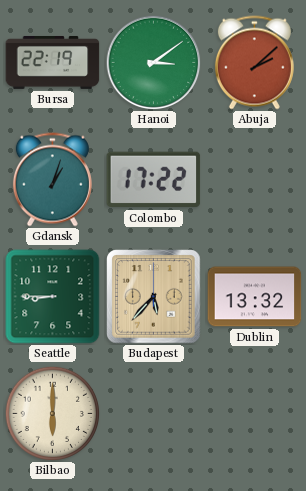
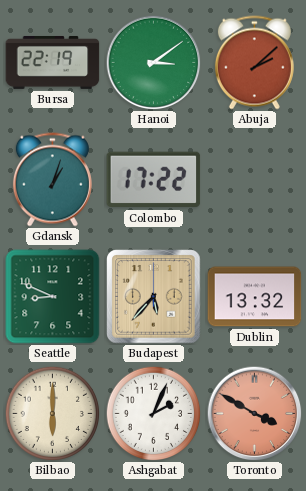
Seattle: 8:45 -> 8:49
Ashgabat: none -> 2:04
Toronto: none -> 3:50
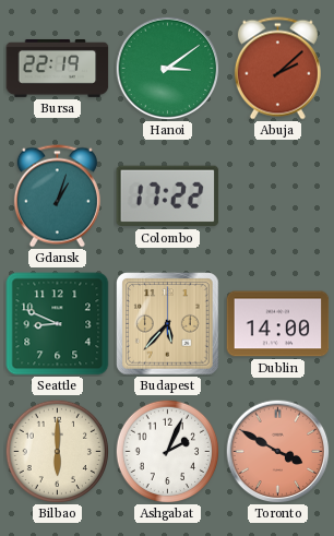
Dublin: 13:32 -> 14:00
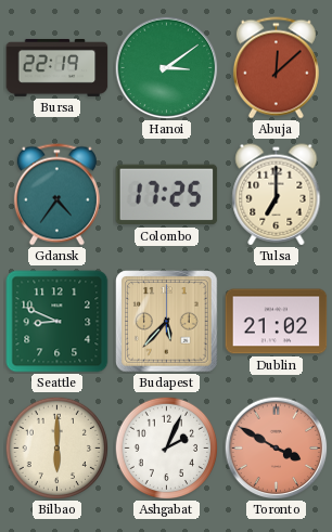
Abuja: 2:08 -> 12:08
Gdansk: 1:03 -> 4:36
Colombo: 17:22 -> 17:25
Tulsa: none -> 7:00
Dublin: 14:00 -> 21:02
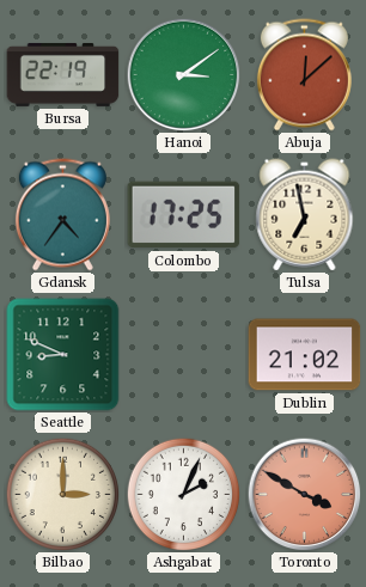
Tulsa: 7:00 -> 6:58
Budapest: 5:37 -> none
Bilbao: 6:00 -> 3:00
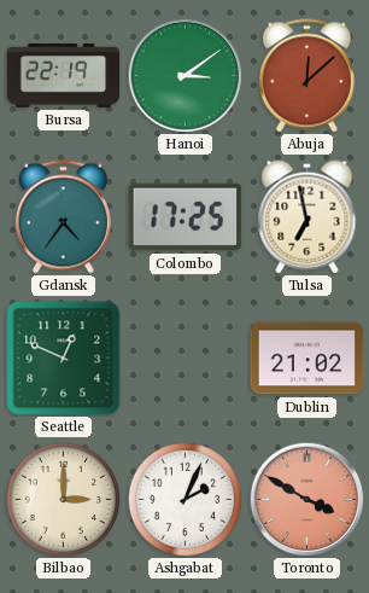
Seattle: 8:49 -> 12:49
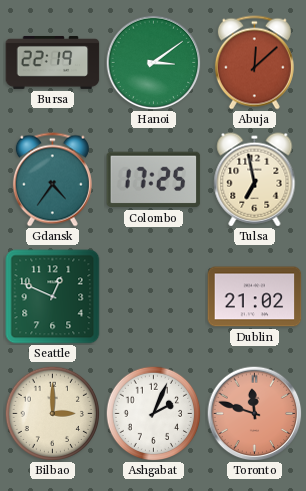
Toronto: 3:50 -> 11:48
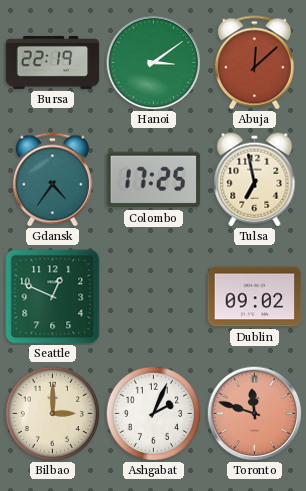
Dublin: 21:02 -> 09:02
